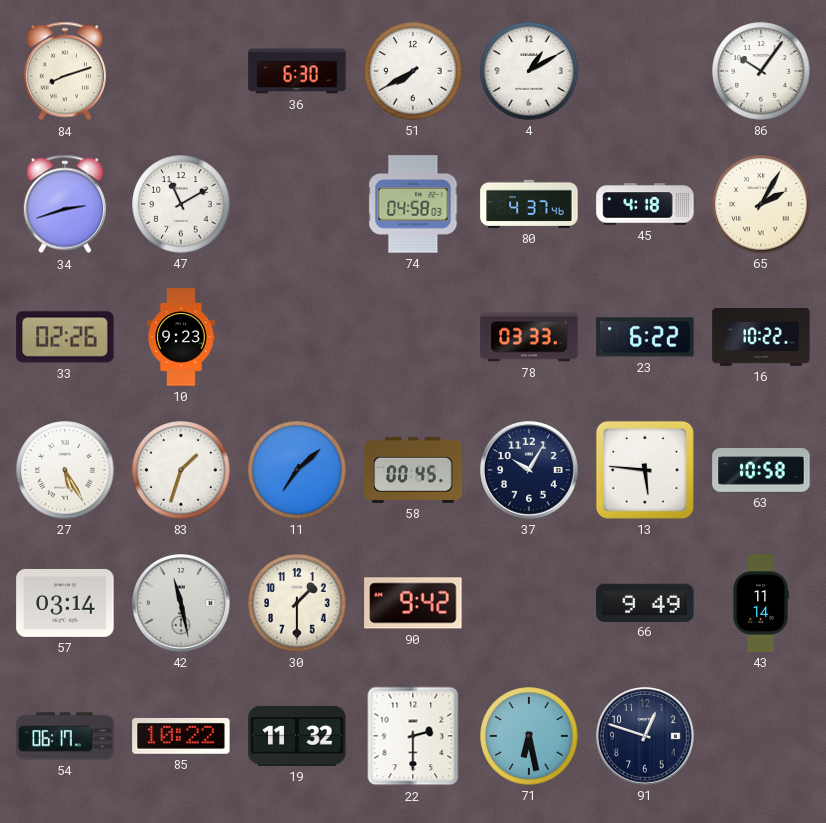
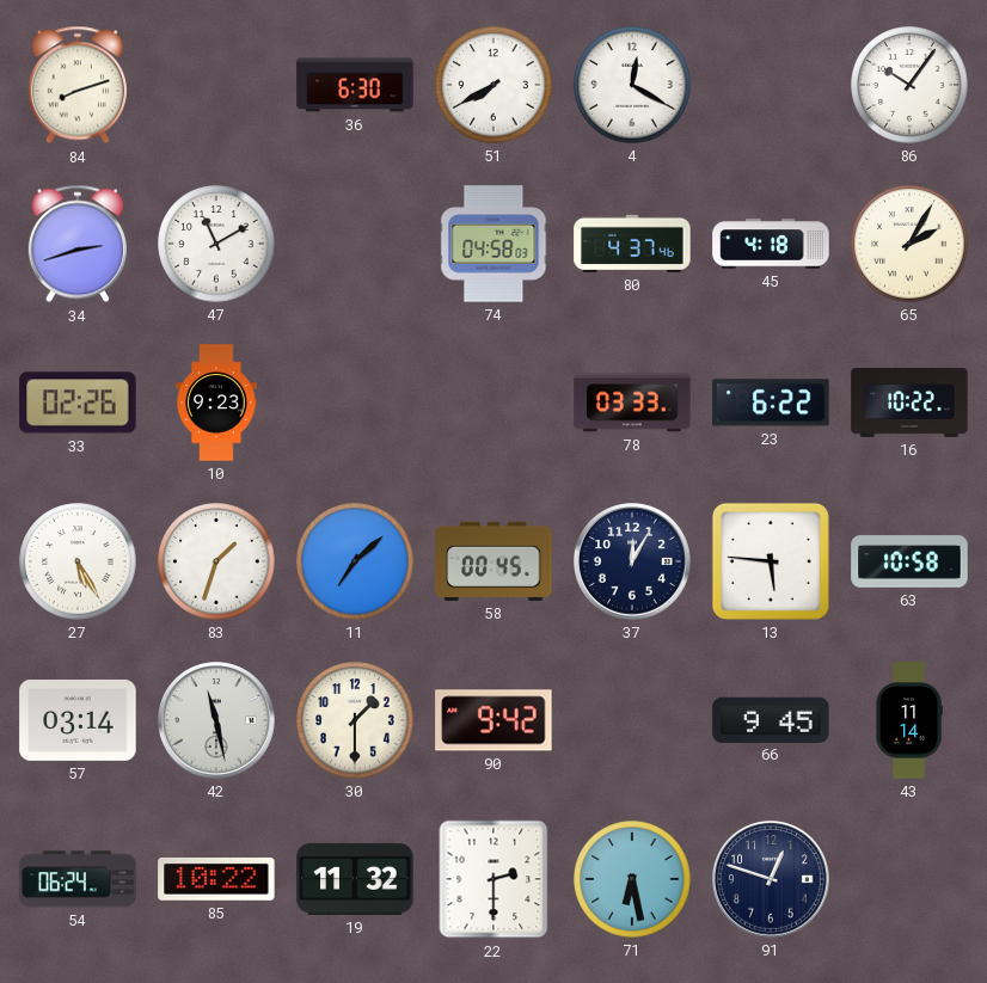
4: 1:10 -> 12:20
37: 10:05 -> 12:05
66: 9:49 -> 9:45
54: 06:17 -> 06:24
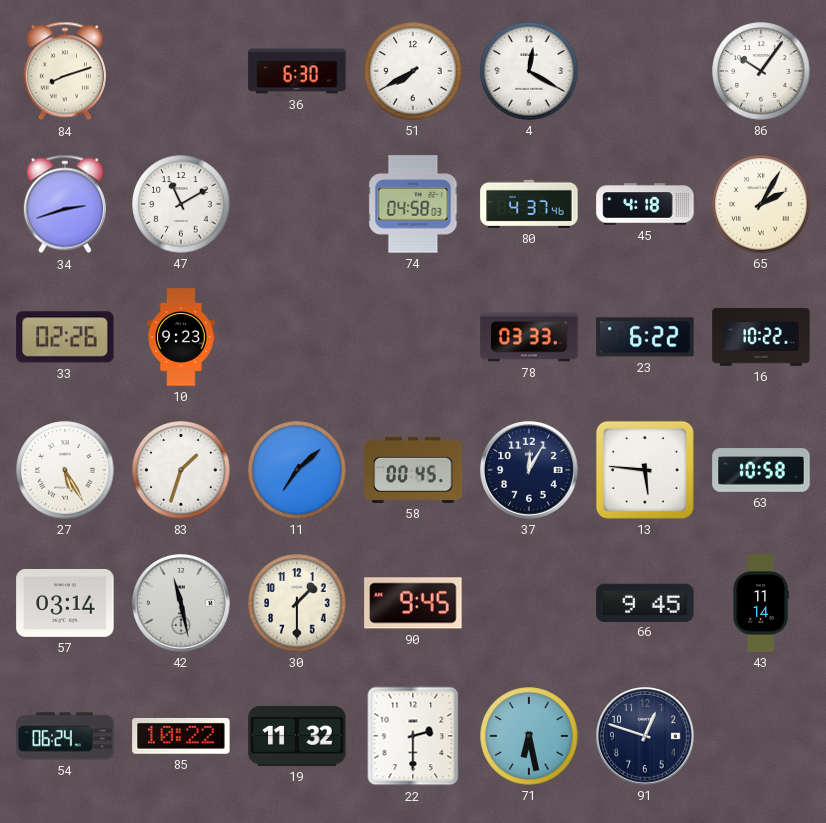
90: 9:42 -> 9:45
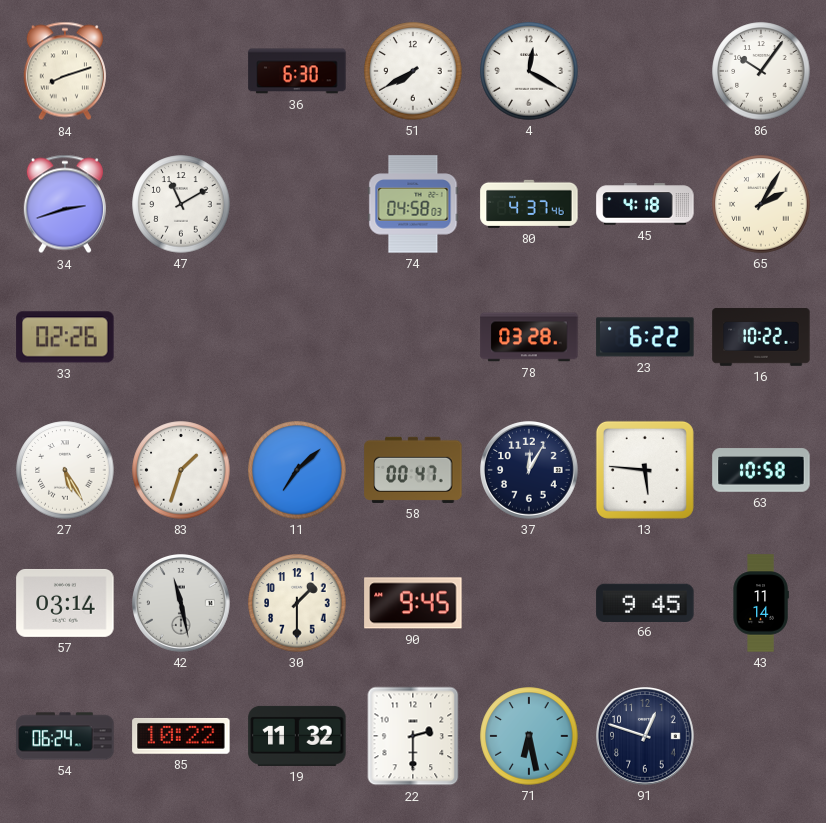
10: 9:23 -> none
78: 03:33 -> 03:28
58: 00:45 -> 00:47
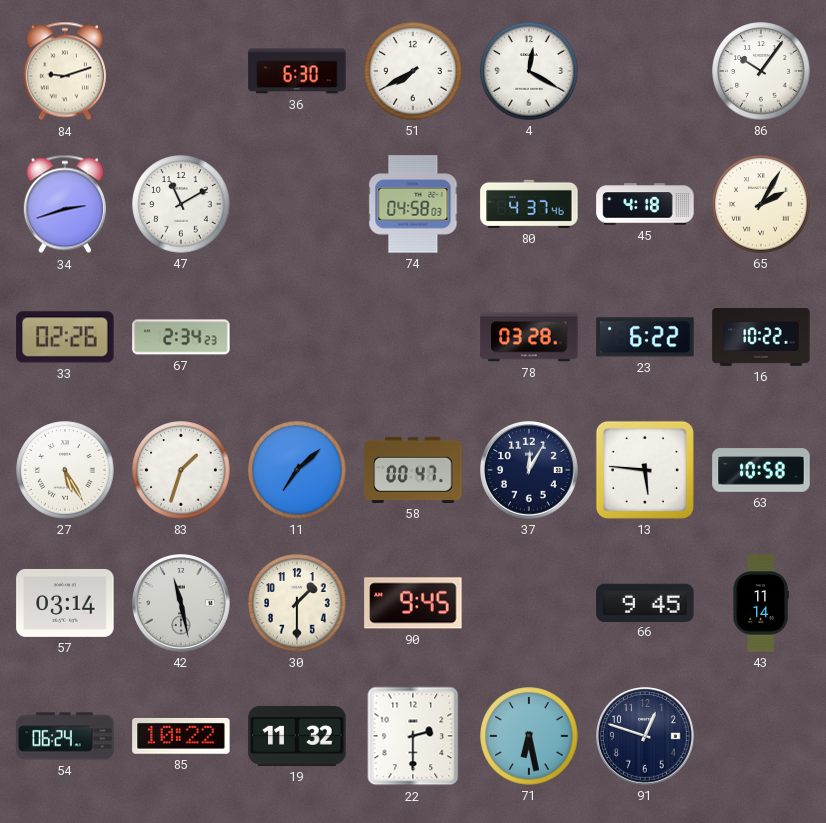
84: 8:12 -> 9:12
67: none -> 2:34
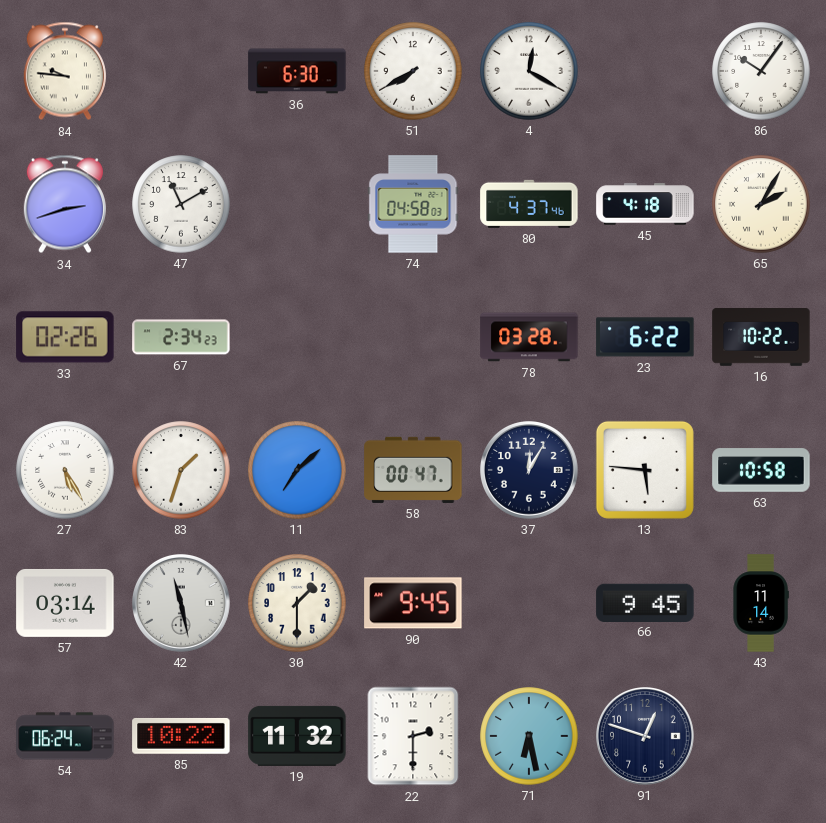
84: 9:12 -> 9:46
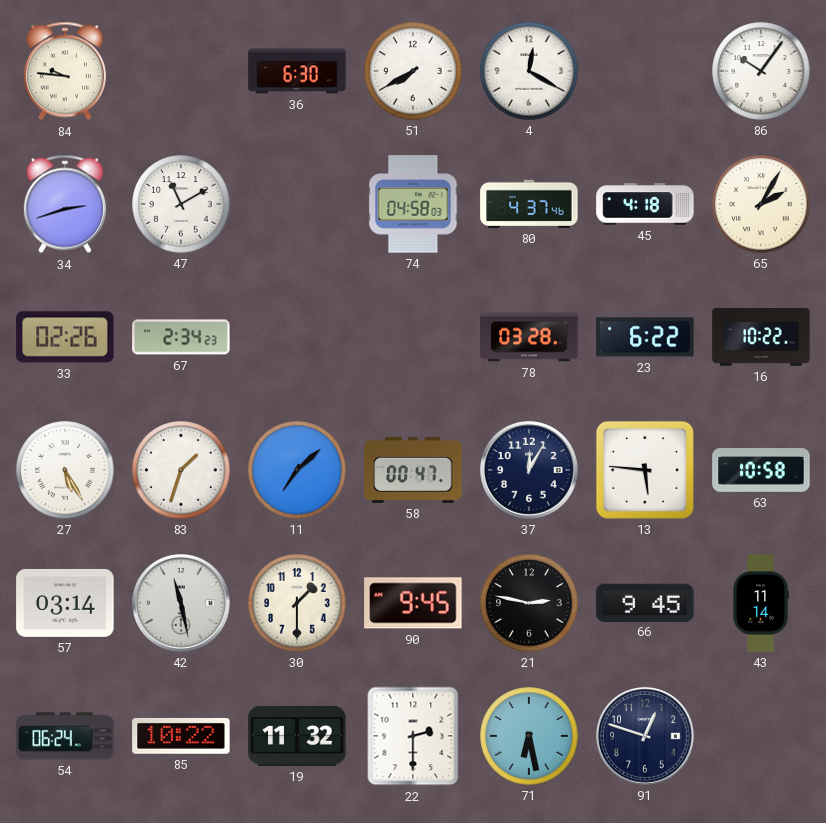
21: none -> 2:47
